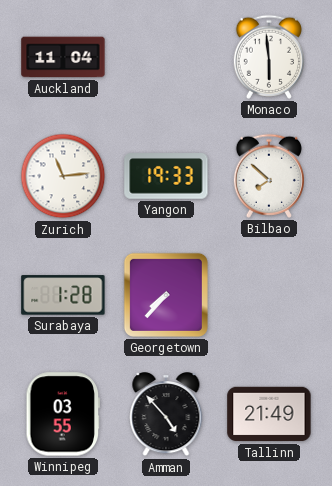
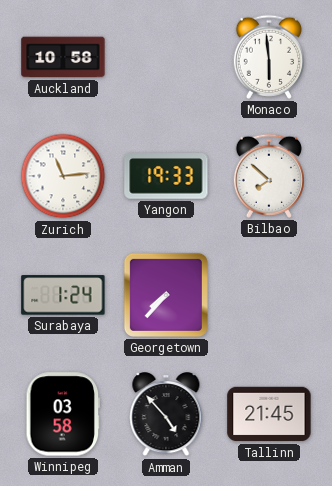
Auckland: 11:04 -> 10:58
Surabaya: 1:28 -> 1:24
Winnipeg: 03:55 -> 03:58
Tallinn: 21:49 -> 21:45
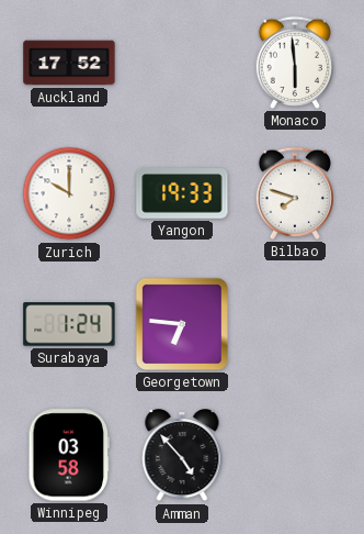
Auckland: 10:58 -> 17:52
Zurich: 11:14 -> 10:00
Bilbao: 7:52 -> 7:48
Georgetown: 7:37 -> 6:46
Tallinn: 21:45 -> none
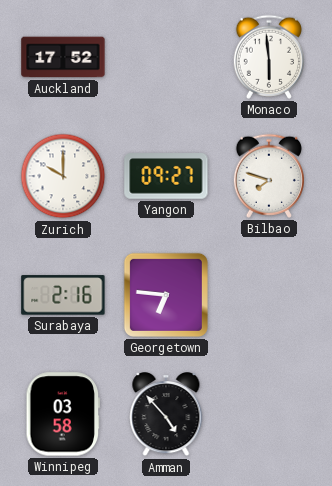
Yangon: 19:33 -> 09:27
Surabaya: 1:24 -> 2:16
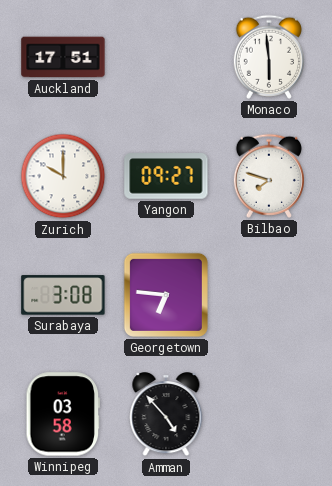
Auckland: 17:52 -> 17:51
Surabaya: 2:16 -> 3:08
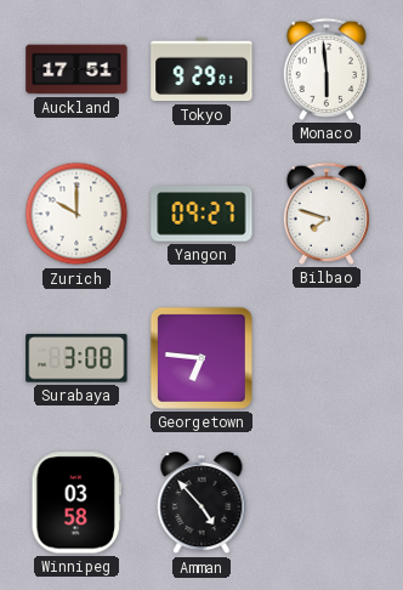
Tokyo: none -> 9:29
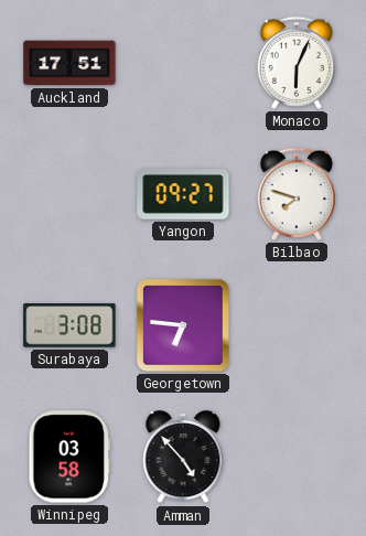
Tokyo: 9:29 -> none
Monaco: 5:59 -> 6:04
Zurich: 10:00 -> none
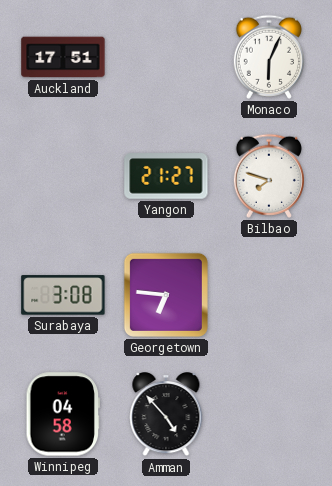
Yangon: 09:27 -> 21:27
Winnipeg: 03:58 -> 04:58
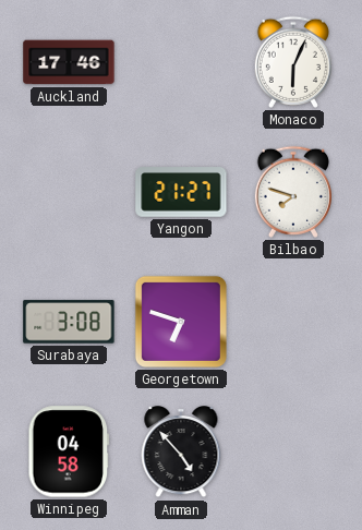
Auckland: 17:51 -> 17:46
Georgetown: 6:46 -> 6:48
